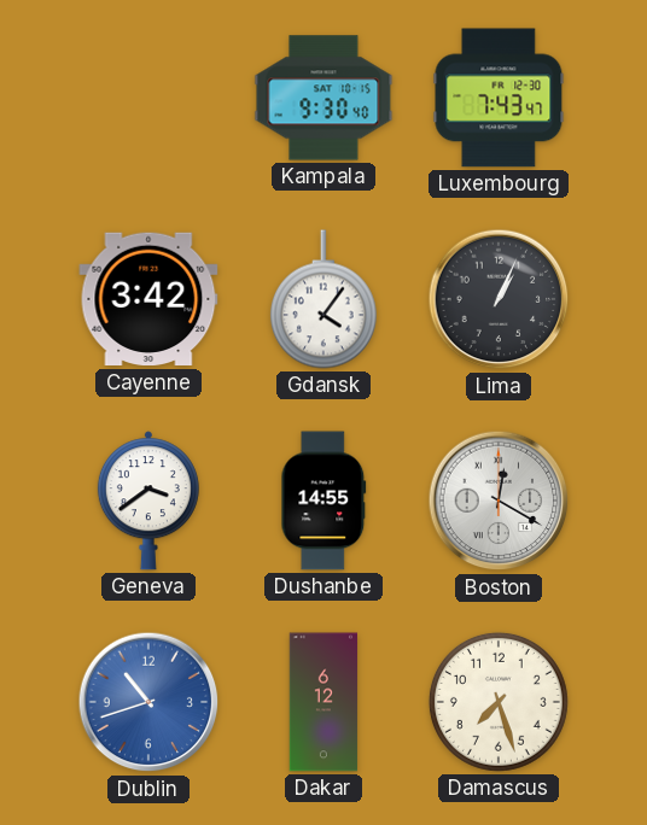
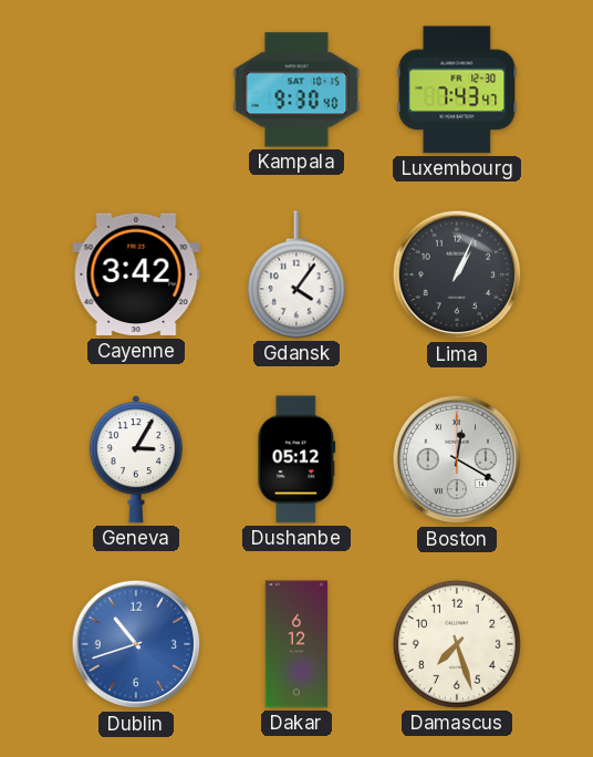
Geneva: 3:39 -> 3:05
Dushanbe: 14:55 -> 05:12
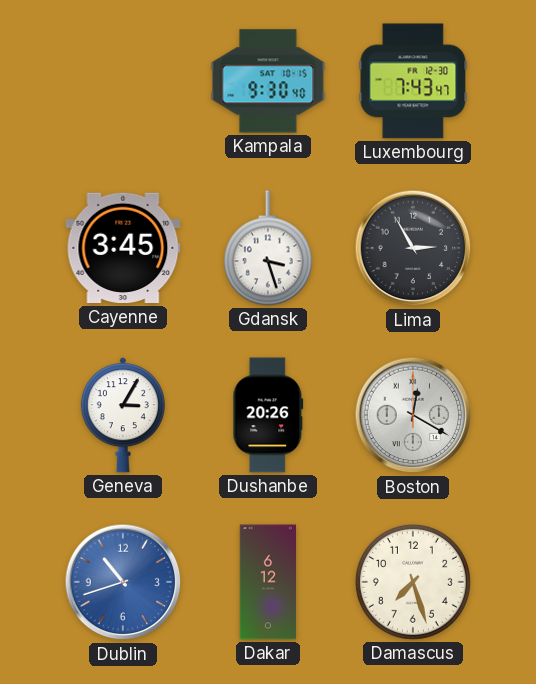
Cayenne: 3:42 -> 3:45
Gdansk: 4:06 -> 3:27
Lima: 1:04 -> 2:55
Dushanbe: 05:12 -> 20:26
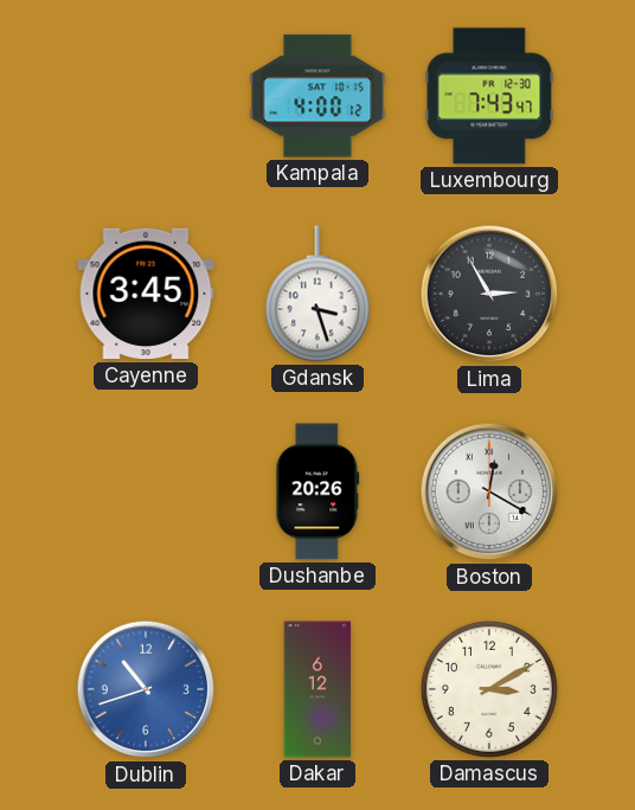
Kampala: 9:30 -> 4:00
Geneva: 3:05 -> none
Damascus: 7:27 -> 3:10
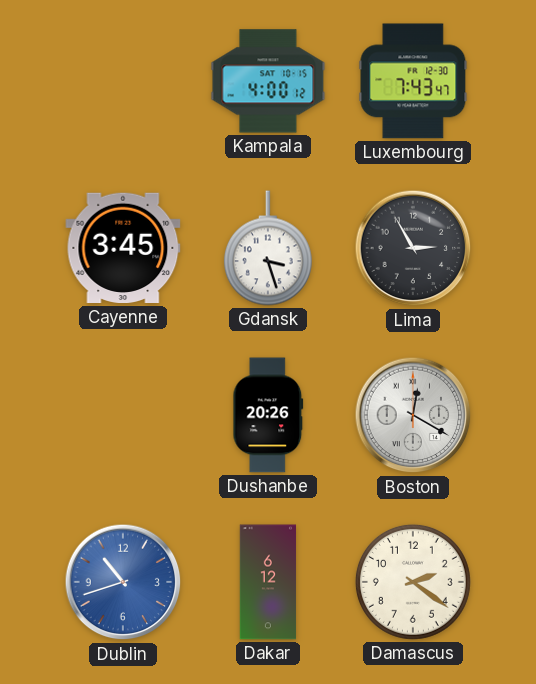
Damascus: 3:10 -> 2:21
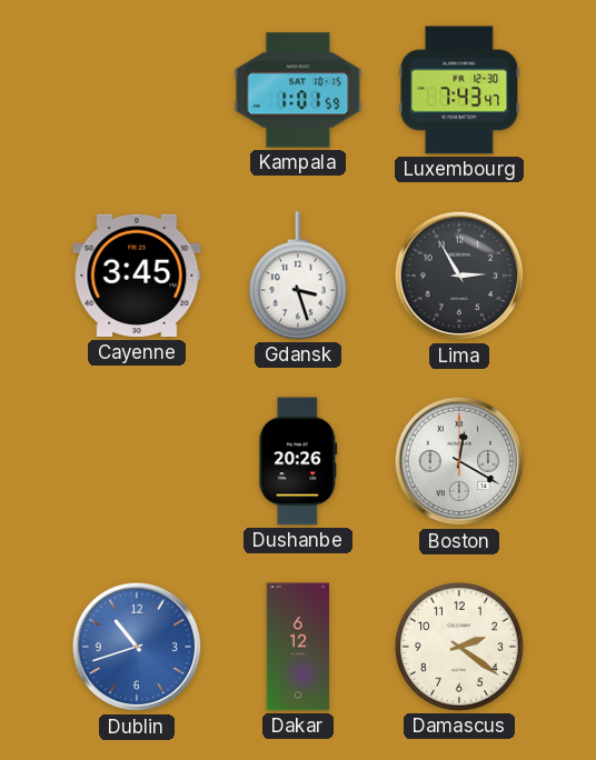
Kampala: 4:00 -> 1:01
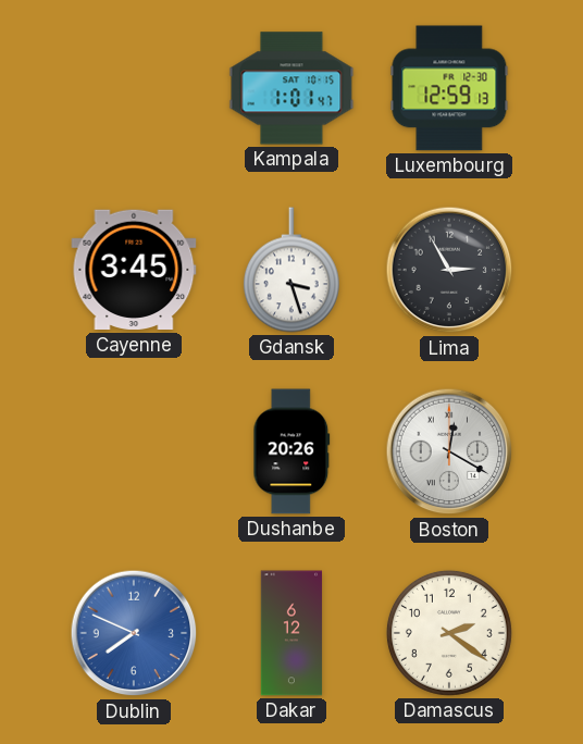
Kampala: 1:01:59 -> 1:01:47
Luxembourg: 7:43 -> 12:59
Dublin: 10:42 -> 7:49
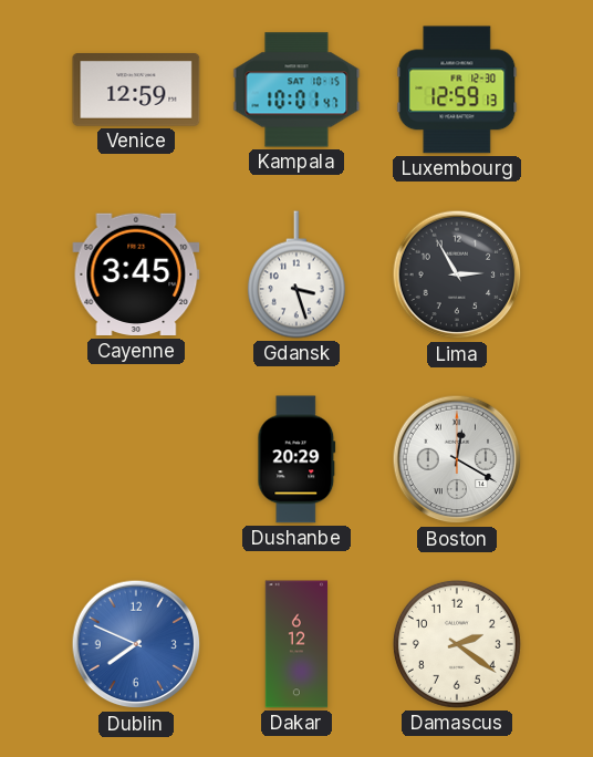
Venice: none -> 12:59
Kampala: 1:01 -> 10:01
Dushanbe: 20:26 -> 20:29
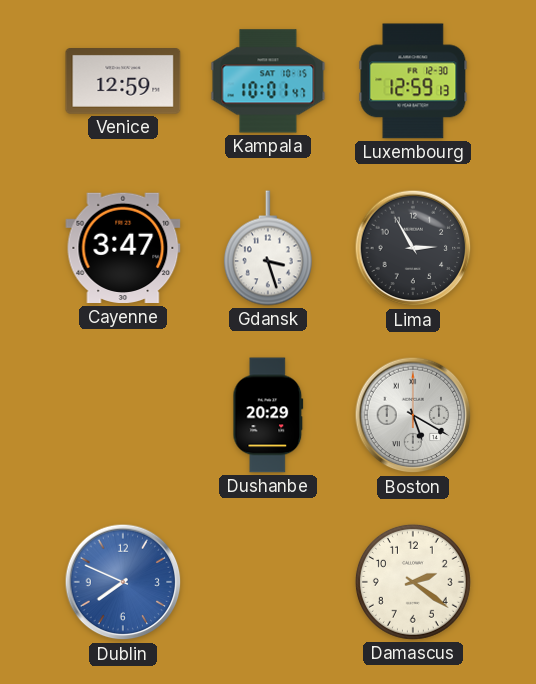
Cayenne: 3:45 -> 3:47
Boston: 12:20 -> 5:20
Dakar: 6:12 -> none
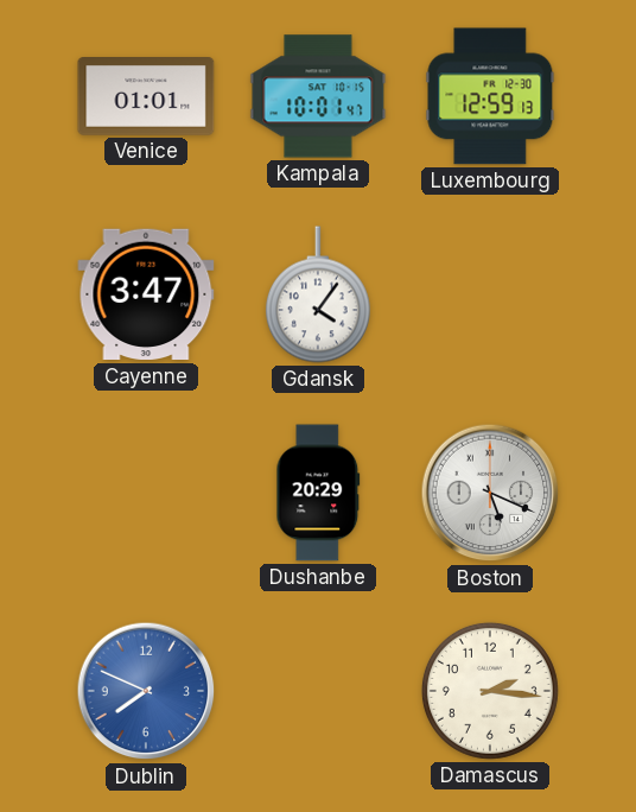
Venice: 12:59 -> 01:01
Gdansk: 3:27 -> 4:06
Lima: 2:55 -> none
Boston: 5:20 -> 5:19
Damascus: 2:21 -> 2:16
